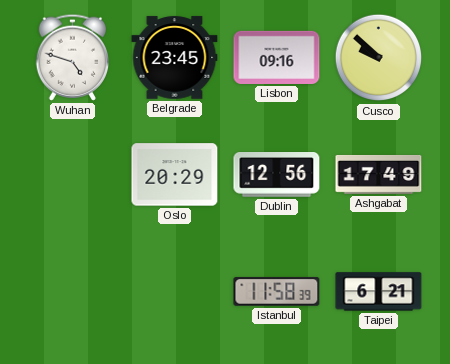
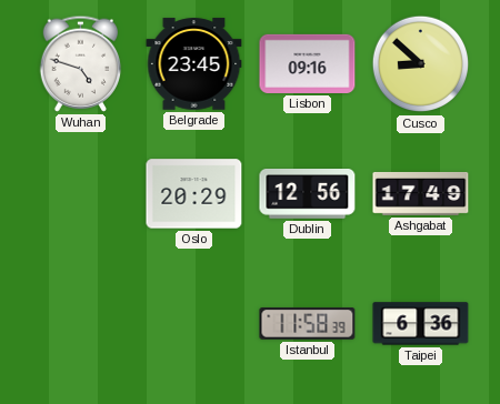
Cusco: 9:52 -> 8:52
Taipei: 6:21 -> 6:36
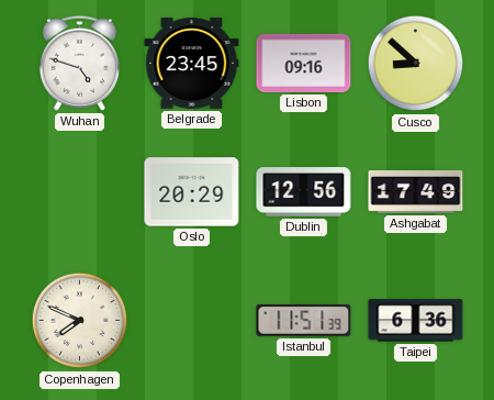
Copenhagen: none -> 7:49
Istanbul: 11:58 -> 11:51
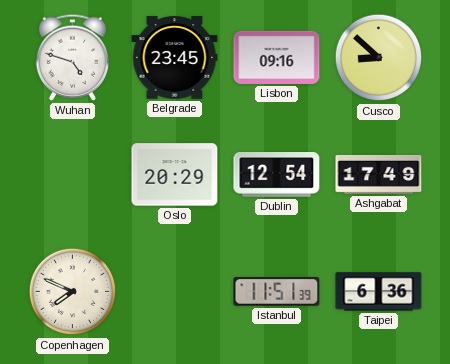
Dublin: 12:56 -> 12:54
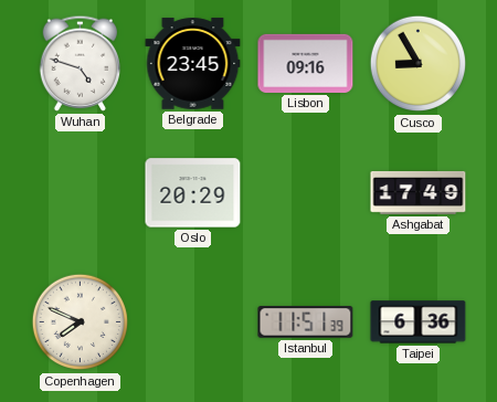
Cusco: 8:52 -> 8:55
Dublin: 12:54 -> none
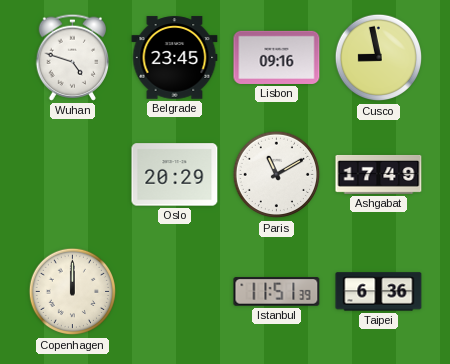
Cusco: 8:55 -> 8:58
Paris: none -> 11:10
Copenhagen: 7:49 -> 12:00
